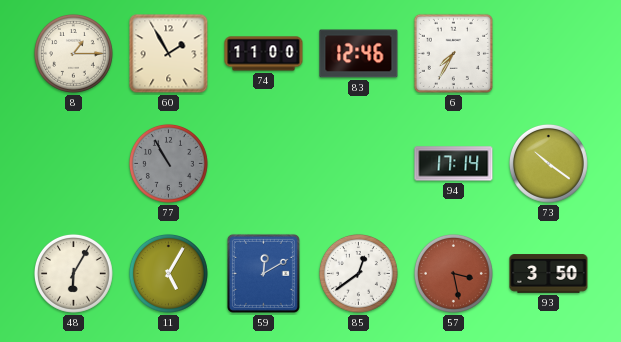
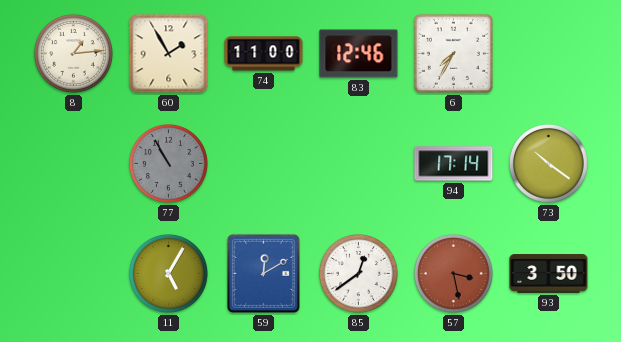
8: 1:15 -> 1:14
48: 6:05 -> none
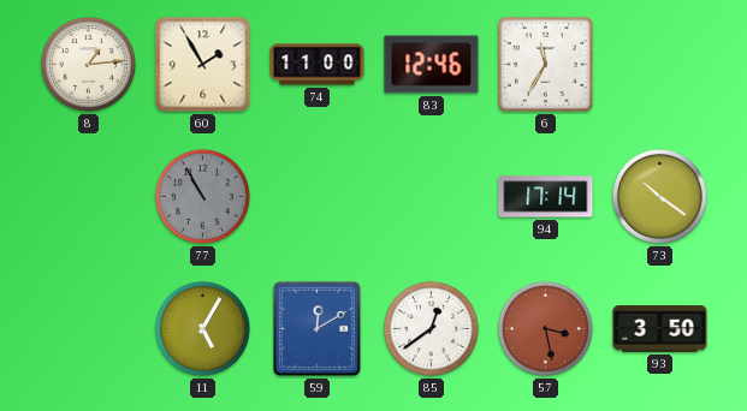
6: 7:35 -> 11:35
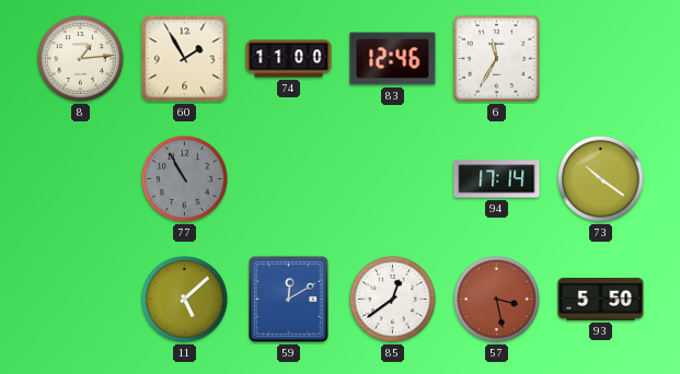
11: 5:05 -> 5:08
93: 3:50 -> 5:50
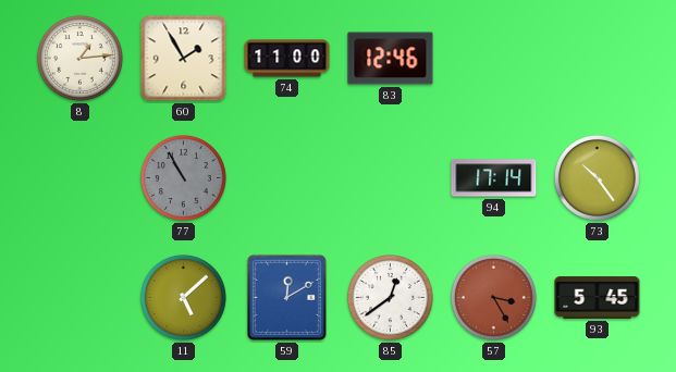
6: 11:35 -> none
73: 10:21 -> 10:24
57: 3:28 -> 3:25
93: 5:50 -> 5:45
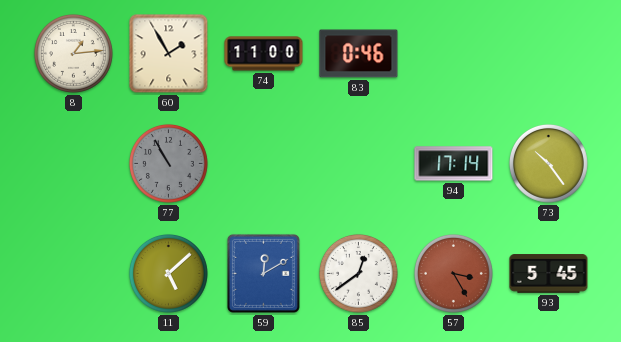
83: 12:46 -> 0:46
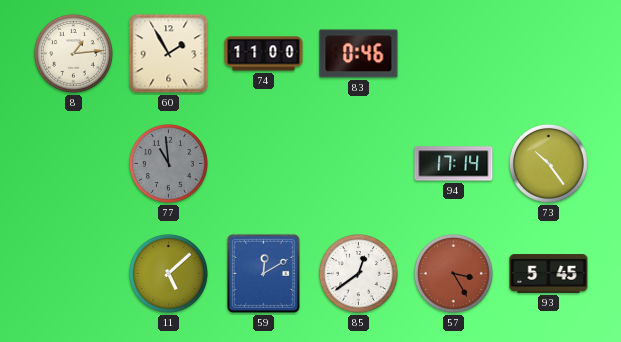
77: 10:55 -> 10:59
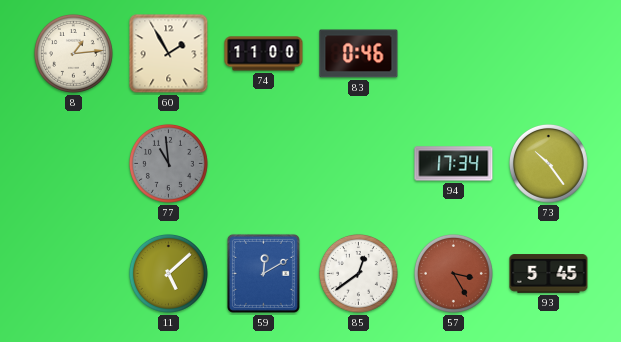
94: 17:14 -> 17:34
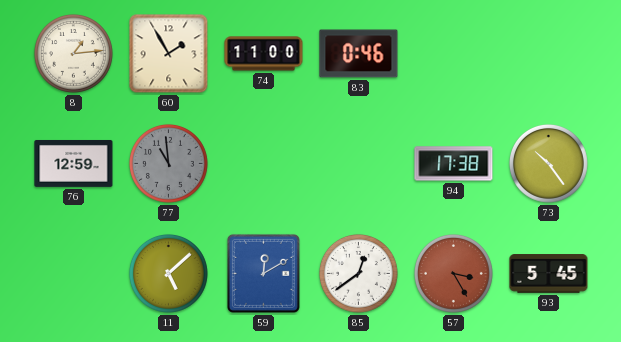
76: none -> 12:59
94: 17:34 -> 17:38
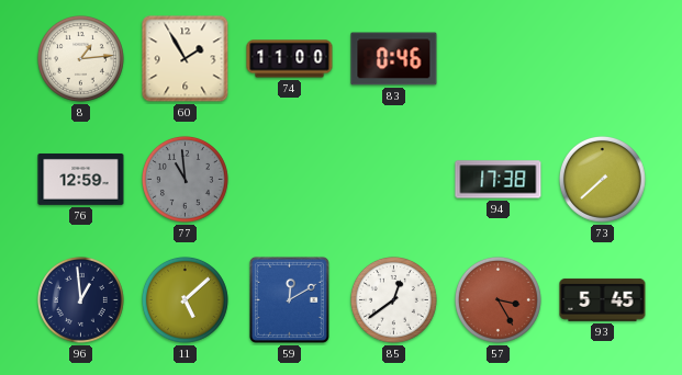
73: 10:24 -> 7:38
96: none -> 12:59
